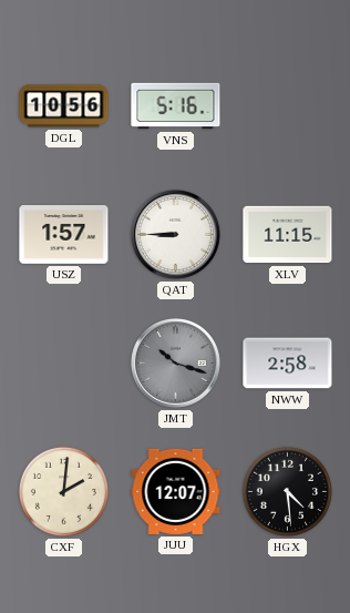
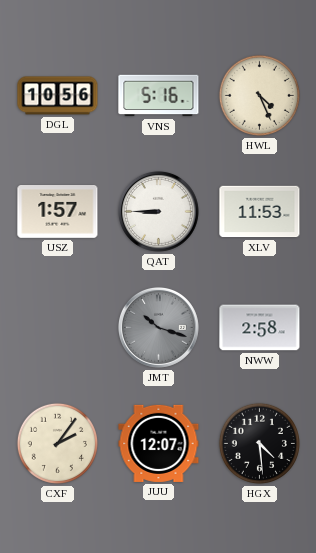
HWL: none -> 4:26
XLV: 11:15 -> 11:53
CXF: 2:01 -> 2:06
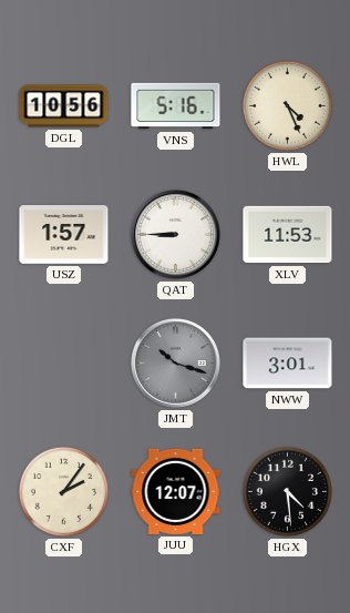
NWW: 2:58 -> 3:01
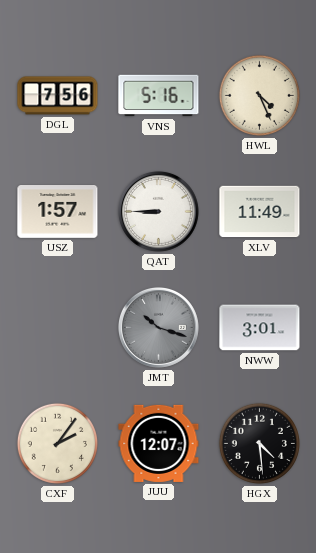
DGL: 10:56 -> 7:56
XLV: 11:53 -> 11:49
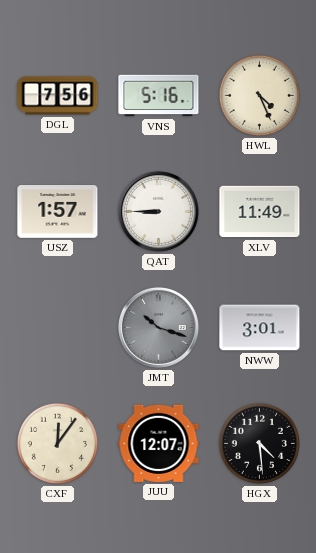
CXF: 2:06 -> 12:06
